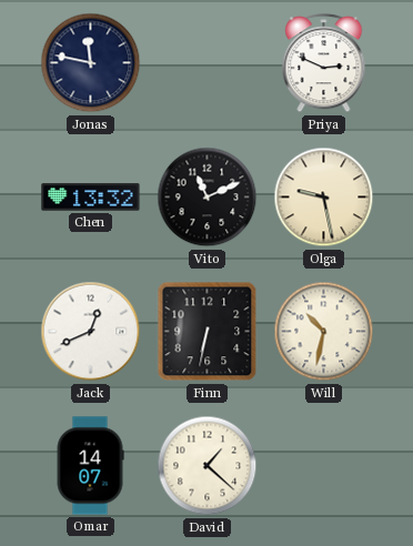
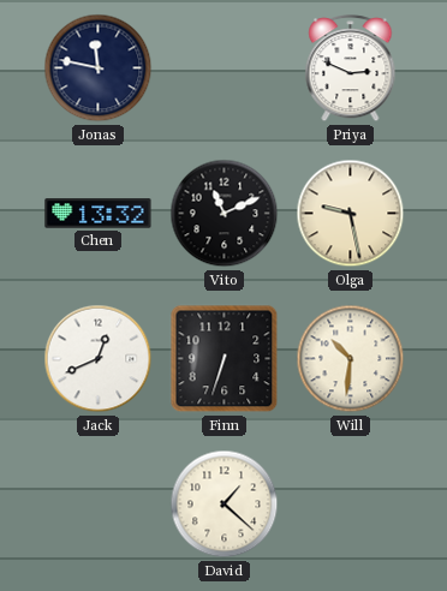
Finn: 6:32 -> 6:33
Will: 10:32 -> 10:31
Omar: 14:07 -> none
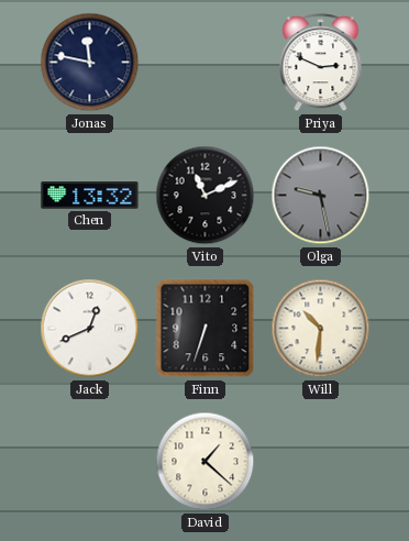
Olga dial: cream -> grey
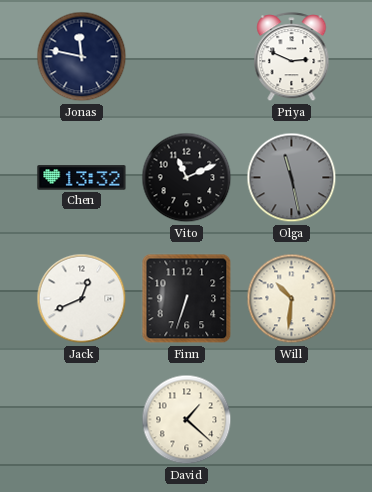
Olga: 9:28 -> 11:28
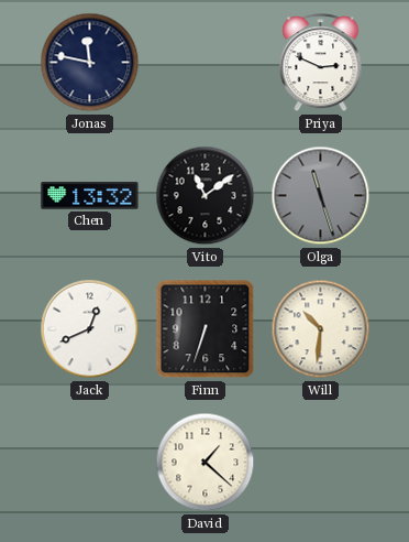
Vito: 11:11 -> 11:09
Olga: 11:28 -> 11:27
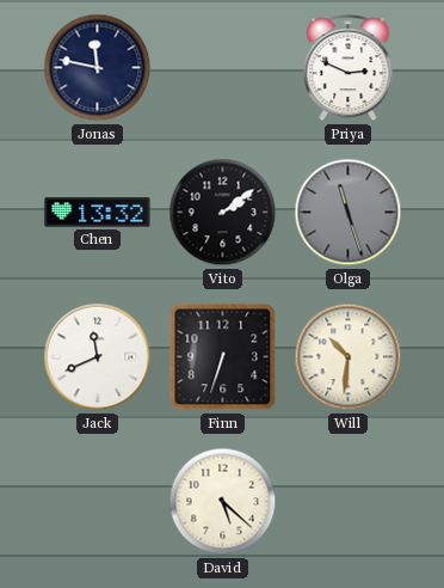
Vito: 11:09 -> 2:09
Jack: 12:41 -> 11:41
David: 1:22 -> 5:22
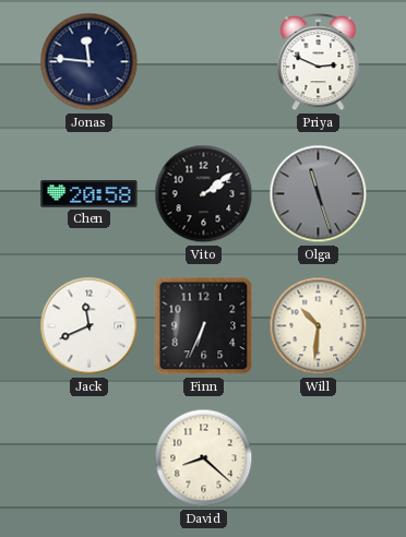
Jonas: 11:47 -> 11:46
Chen: 13:32 -> 20:58
Finn: 6:33 -> 6:34
David: 5:22 -> 8:22
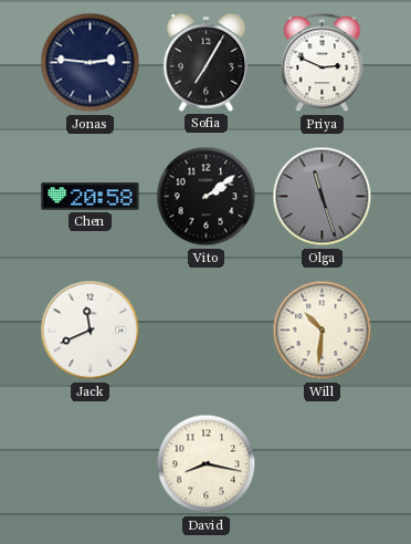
Jonas: 11:46 -> 2:46
Sofia: none -> 7:05
Finn: 6:34 -> none
David: 8:22 -> 8:17
